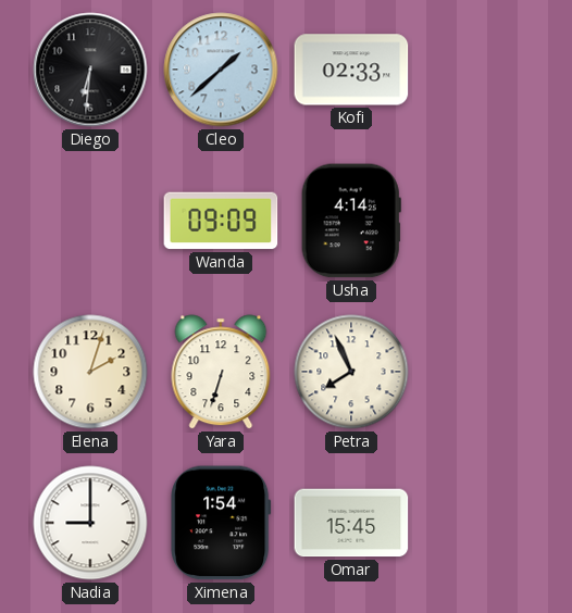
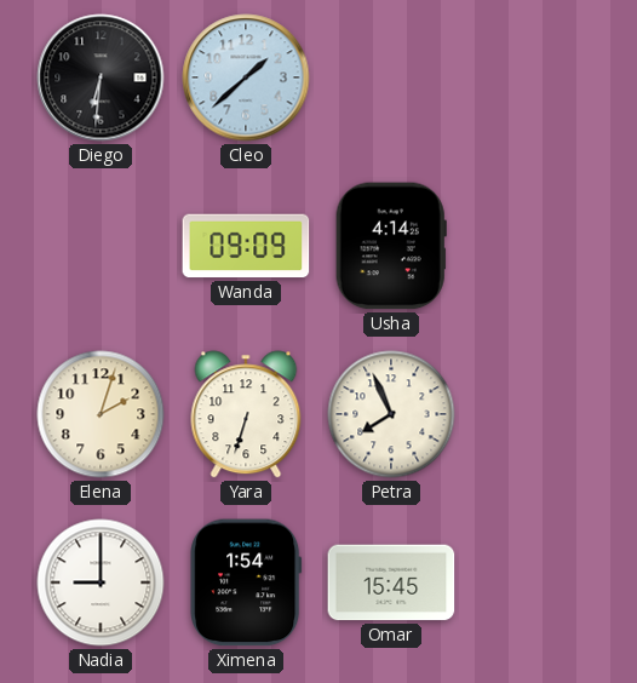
Kofi: 02:33 -> none
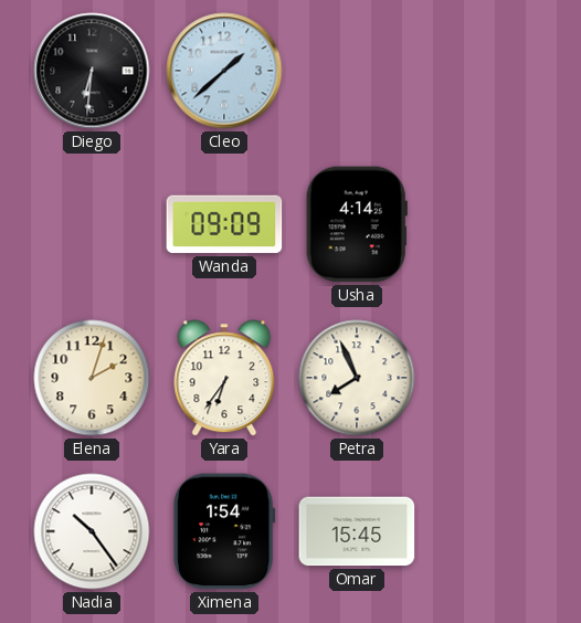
Yara: 6:33 -> 6:36
Nadia: 9:00 -> 10:24
